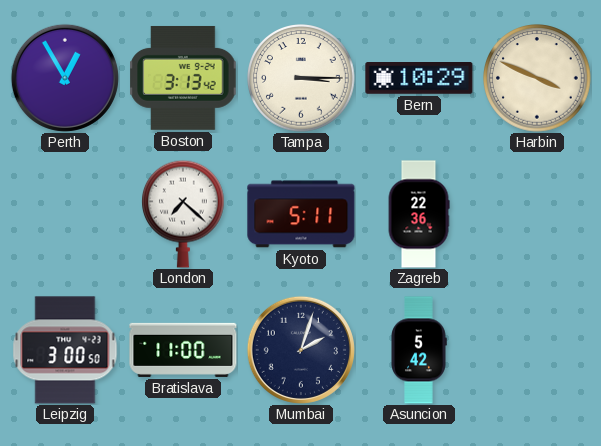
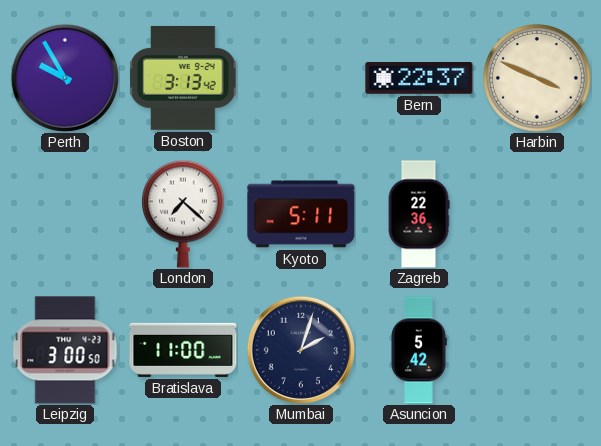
Perth: 12:55 -> 9:55
Tampa: 3:15 -> none
Bern: 10:29 -> 22:37
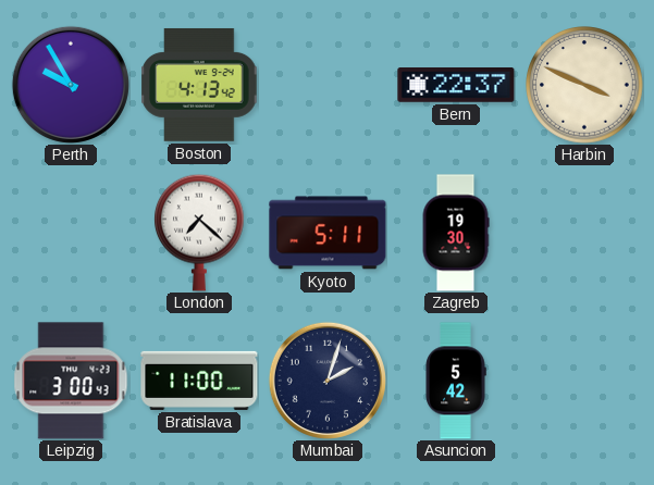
Boston: 3:13 -> 4:13
Zagreb: 22:36 -> 19:30
Leipzig: 3:00:50 -> 3:00:43
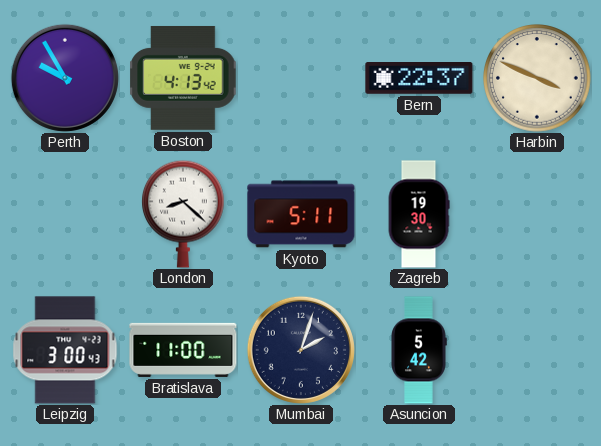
London: 7:22 -> 8:22
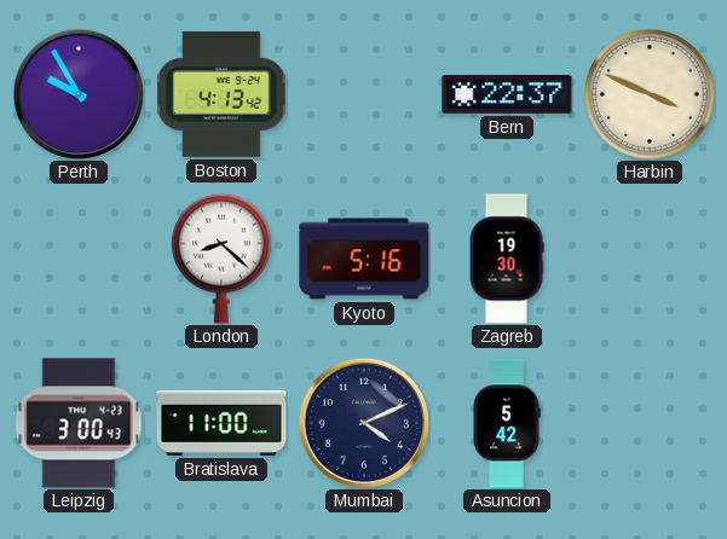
Kyoto: 5:11 -> 5:16
Mumbai: 2:03 -> 4:11
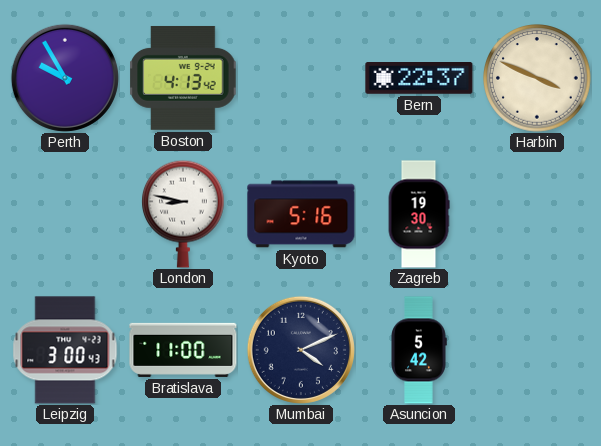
London: 8:22 -> 8:47
